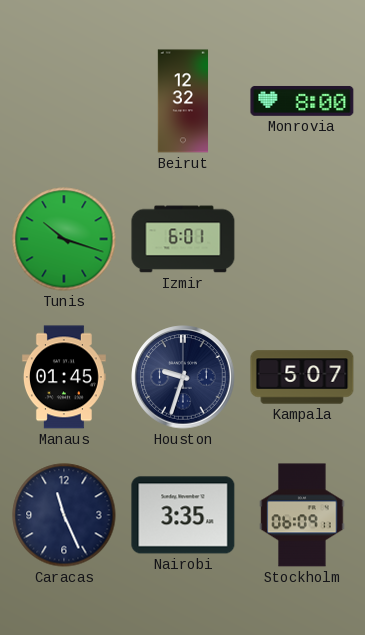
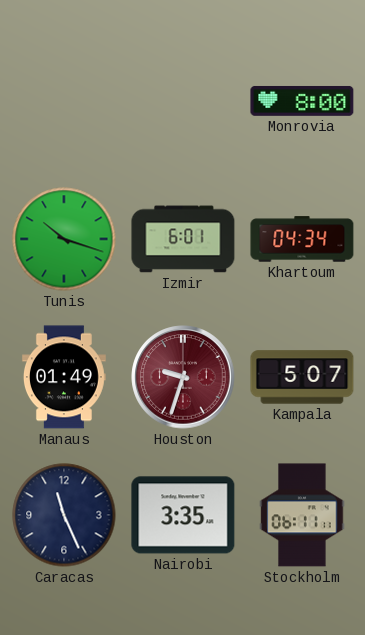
Beirut: 12:32 -> none
Khartoum: none -> 04:34
Manaus: 01:45 -> 01:49
Houston dial: navy -> burgundy
Stockholm: 06:09 -> 06:11
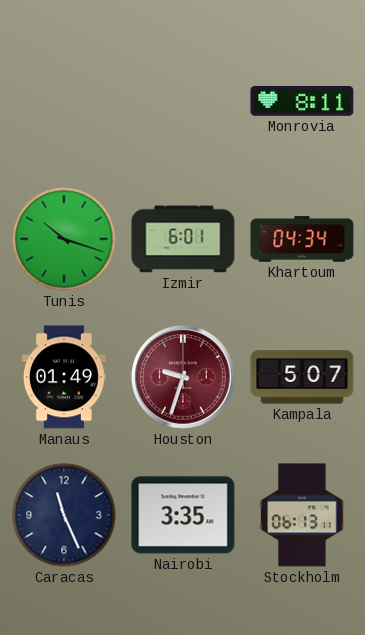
Monrovia: 8:00 -> 8:11
Stockholm: 06:11 -> 06:13
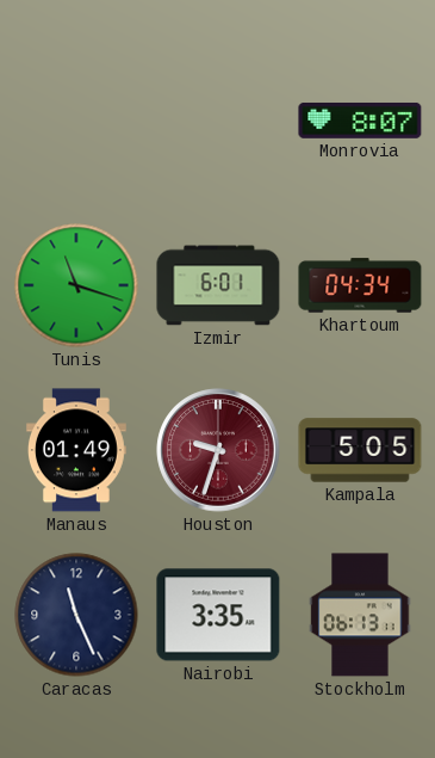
Monrovia: 8:11 -> 8:07
Tunis: 10:18 -> 11:18
Kampala: 5:07 -> 5:05
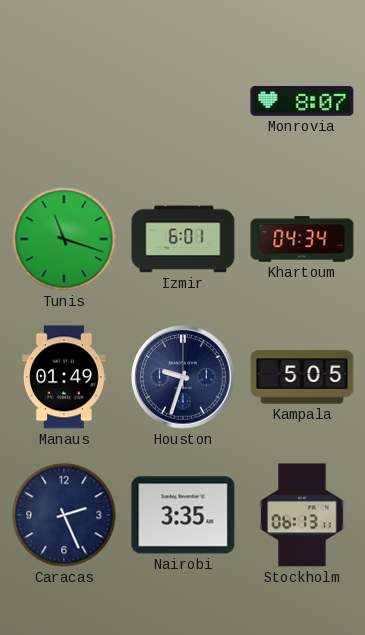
Houston dial: burgundy -> navy
Caracas: 11:26 -> 2:26
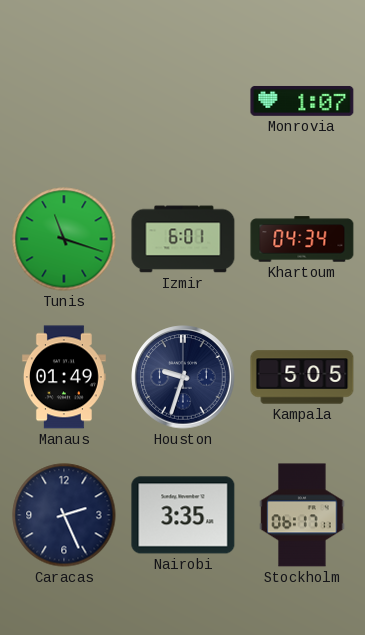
Monrovia: 8:07 -> 1:07
Stockholm: 06:13 -> 06:17
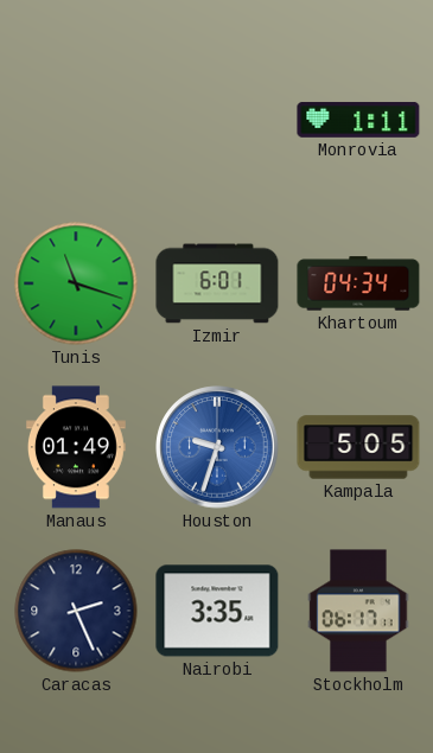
Monrovia: 1:07 -> 1:11
Houston dial: navy -> blue
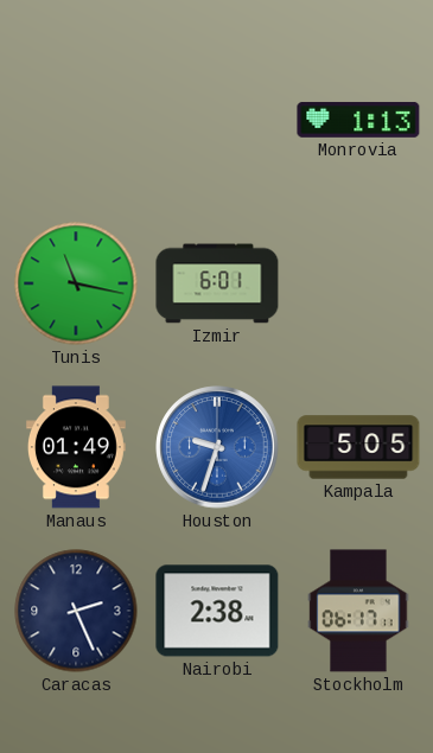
Monrovia: 1:11 -> 1:13
Tunis: 11:18 -> 11:17
Khartoum: 04:34 -> none
Nairobi: 3:35 -> 2:38
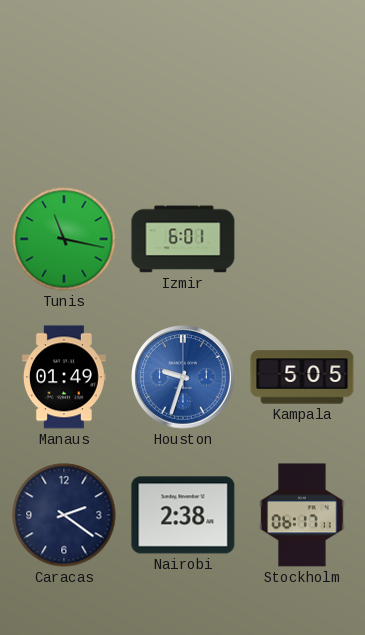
Monrovia: 1:13 -> none
Caracas: 2:26 -> 2:21
